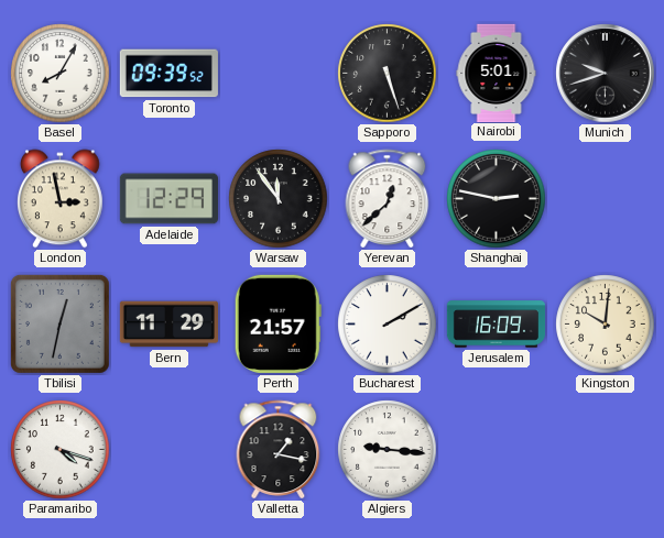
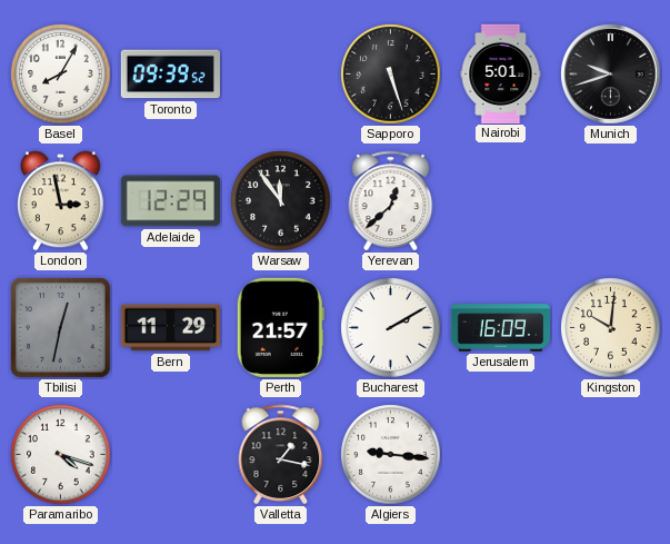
Shanghai: 2:47 -> none
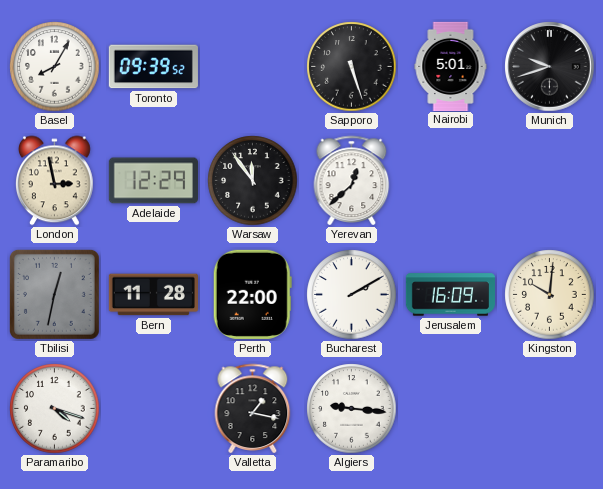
Bern: 11:29 -> 11:28
Perth: 21:57 -> 22:00
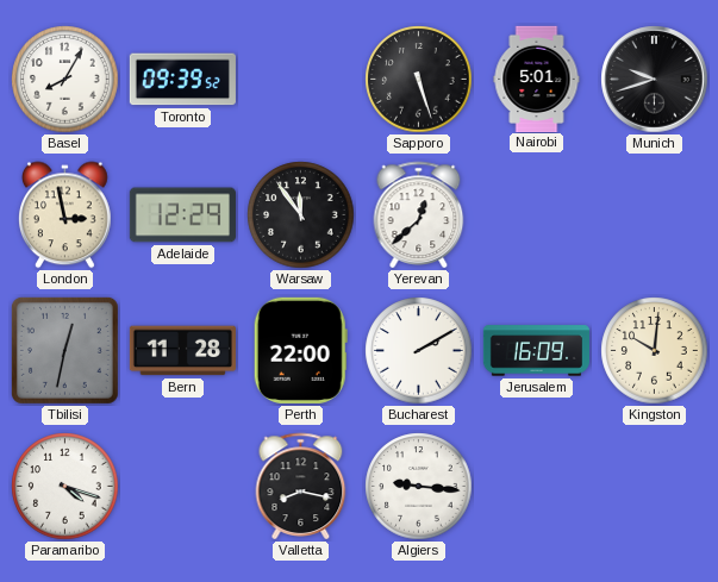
Valletta: 1:17 -> 8:17
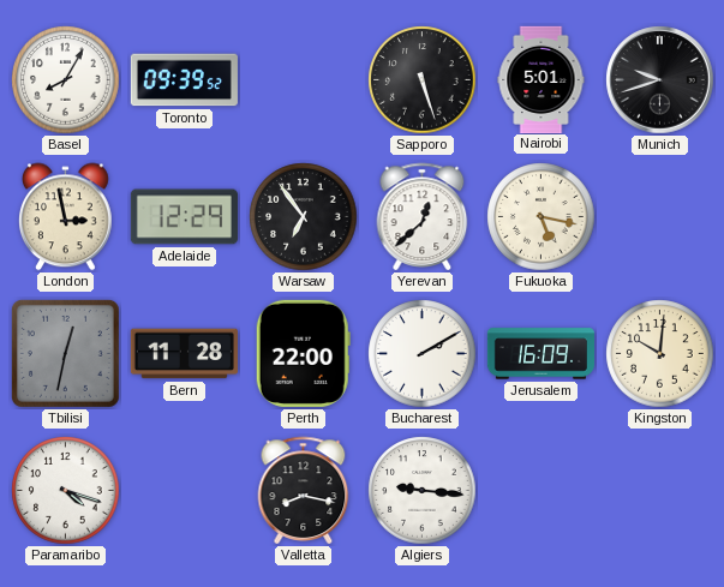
Warsaw: 11:54 -> 6:54
Fukuoka: none -> 5:17
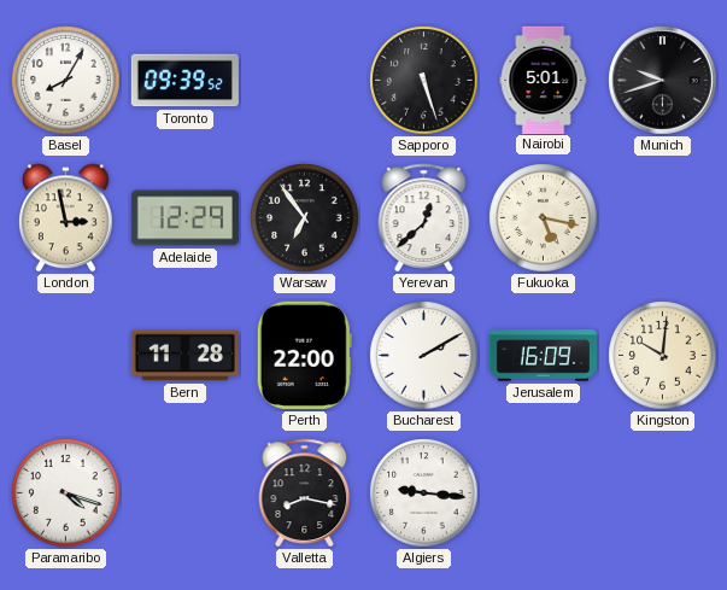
Tbilisi: 12:32 -> none
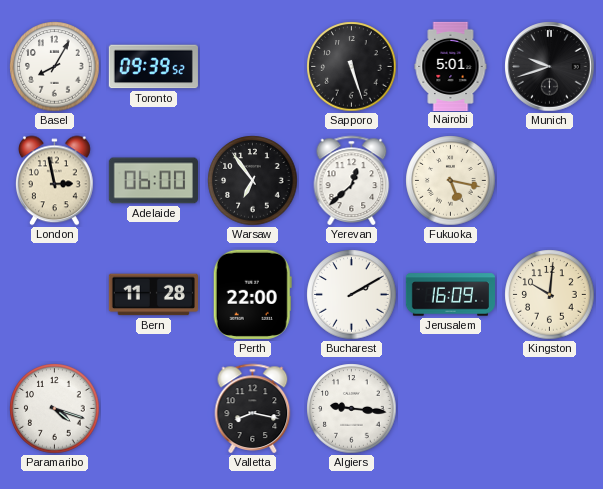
Adelaide: 12:29 -> 06:00
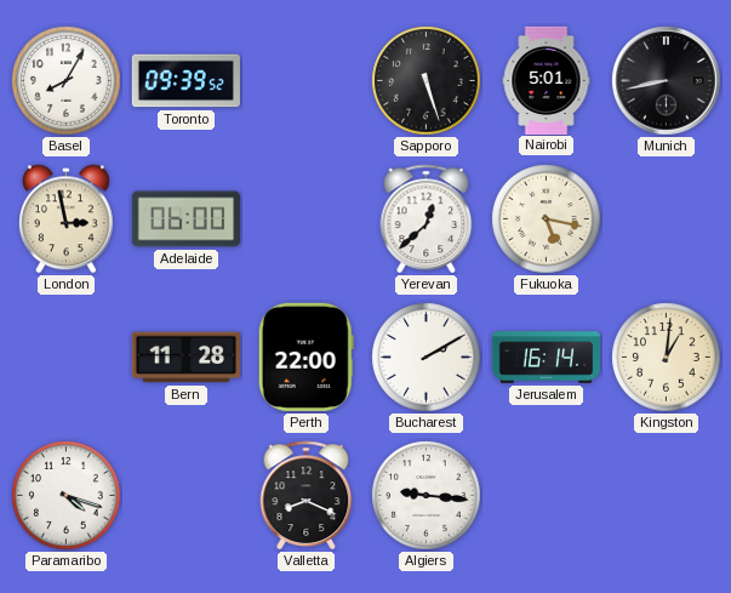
Munich: 9:42 -> 8:43
Warsaw: 6:54 -> none
Jerusalem: 16:09 -> 16:14
Kingston: 10:01 -> 1:01
Valletta: 8:17 -> 8:19
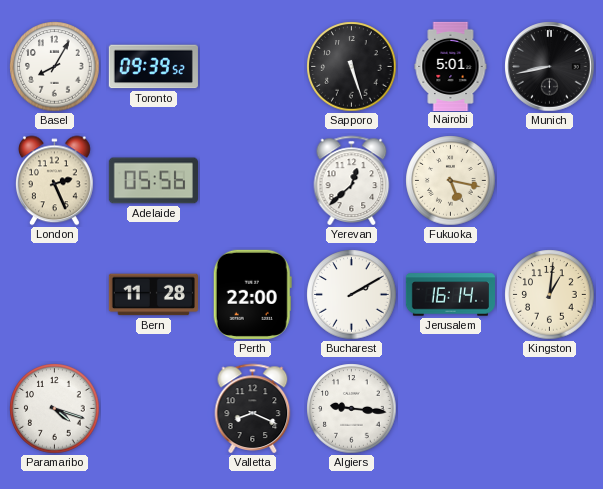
London: 2:58 -> 2:26
Adelaide: 06:00 -> 05:56
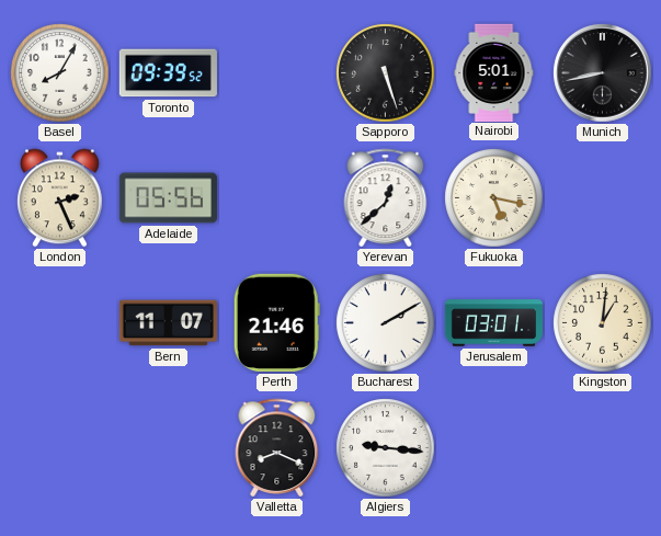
Bern: 11:28 -> 11:07
Perth: 22:00 -> 21:46
Jerusalem: 16:14 -> 03:01
Paramaribo: 4:18 -> none
